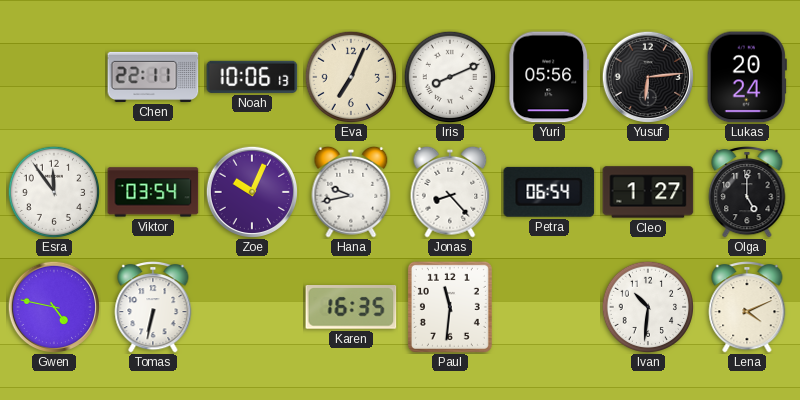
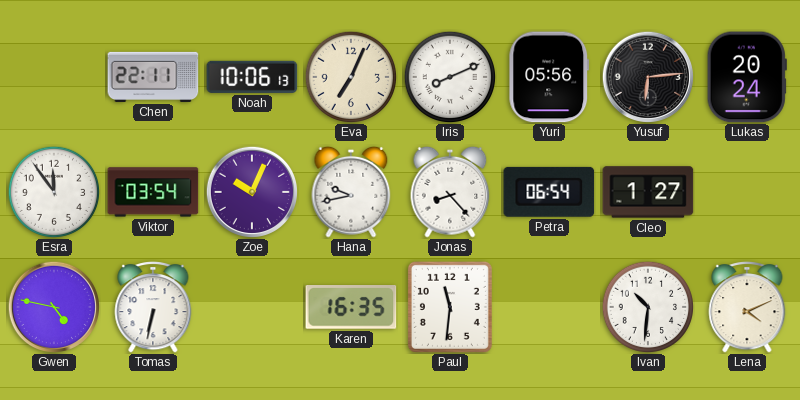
Olga: 5:00 -> none
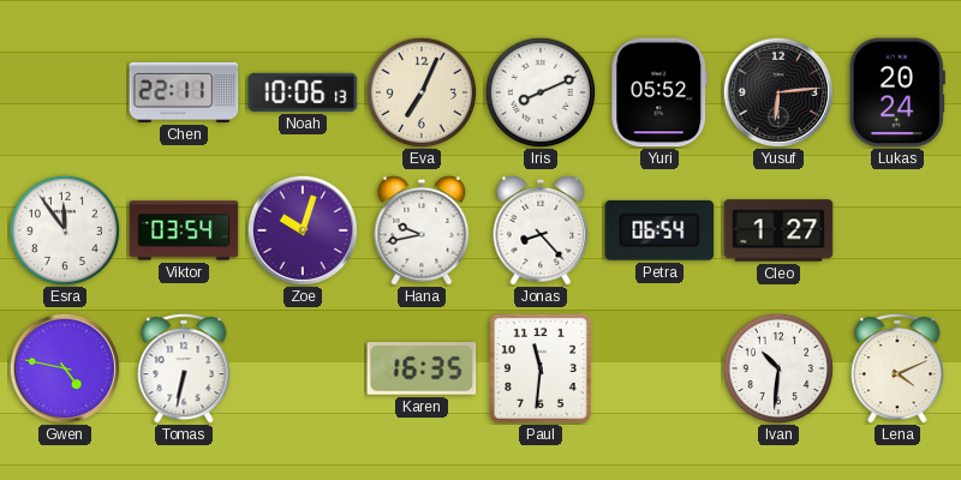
Yuri: 05:56 -> 05:52
Zoe: 10:04 -> 10:03
